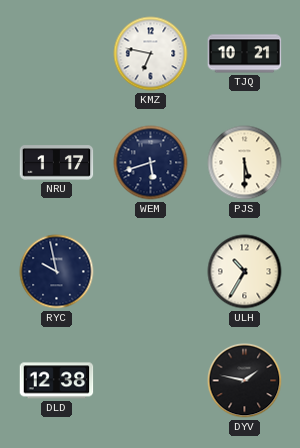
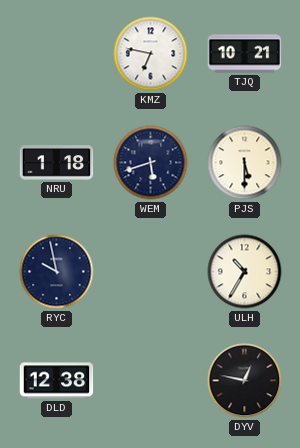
NRU: 1:17 -> 1:18
DYV: 1:47 -> 12:47
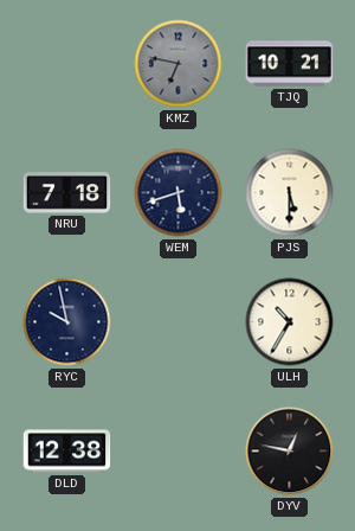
KMZ dial: white -> grey
NRU: 1:18 -> 7:18
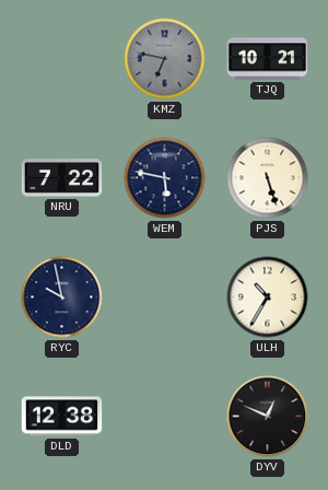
NRU: 7:18 -> 7:22
WEM: 5:42 -> 5:47
PJS: 5:30 -> 5:27
DYV: 12:47 -> 12:49
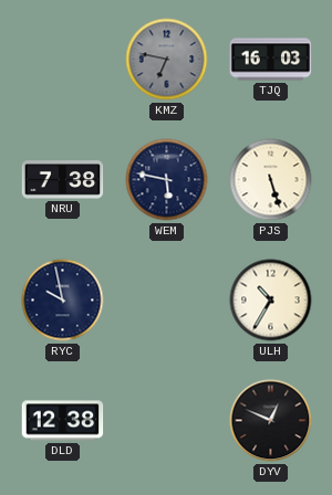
TJQ: 10:21 -> 16:03
NRU: 7:22 -> 7:38
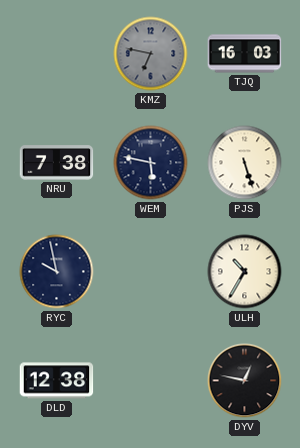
DYV: 12:49 -> 12:47
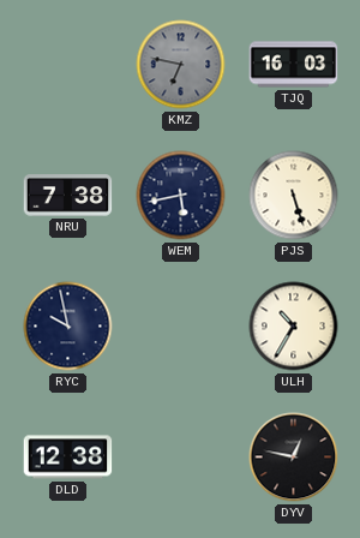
WEM: 5:47 -> 5:43
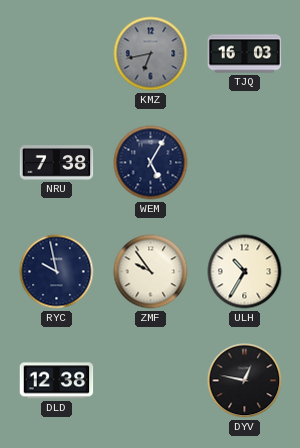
KMZ: 6:47 -> 6:43
WEM: 5:43 -> 5:05
PJS: 5:27 -> none
ZMF: none -> 9:54
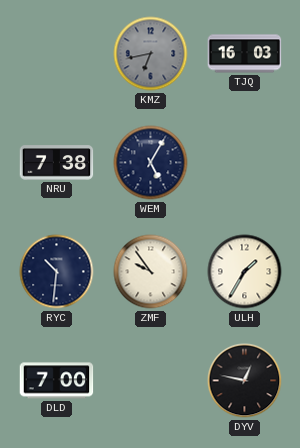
RYC: 9:58 -> 10:31
ULH: 10:35 -> 1:35
DLD: 12:38 -> 7:00
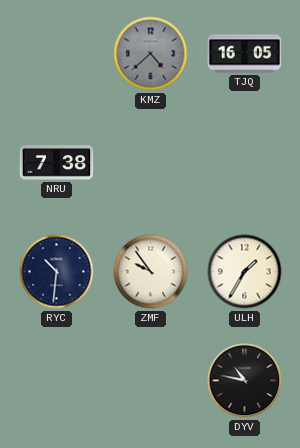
KMZ: 6:43 -> 4:38
TJQ: 16:03 -> 16:05
WEM: 5:05 -> none
DLD: 7:00 -> none
DYV: 12:47 -> 10:47
